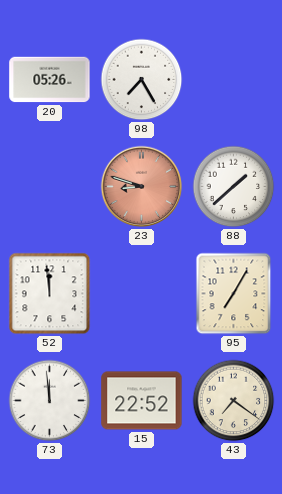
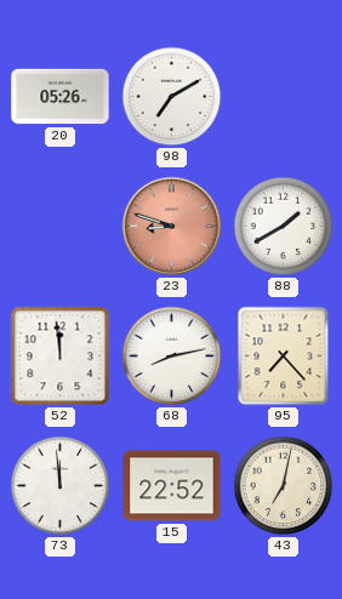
98: 7:25 -> 7:10
88: 1:38 -> 1:40
68: none -> 8:13
95: 7:05 -> 7:23
43: 7:21 -> 7:02
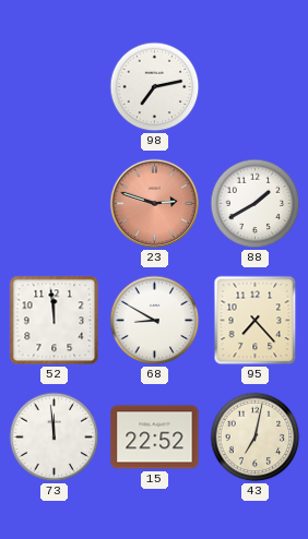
20: 05:26 -> none
98: 7:10 -> 7:13
23: 8:48 -> 2:48
68: 8:13 -> 8:50
